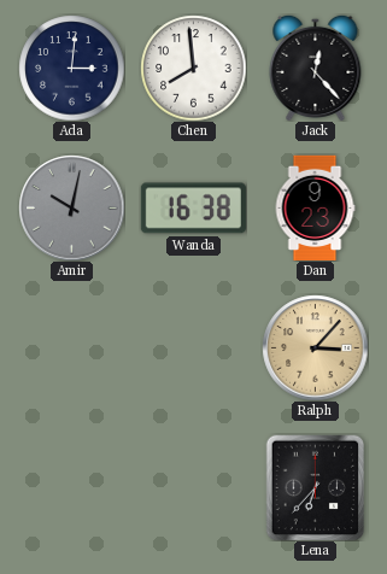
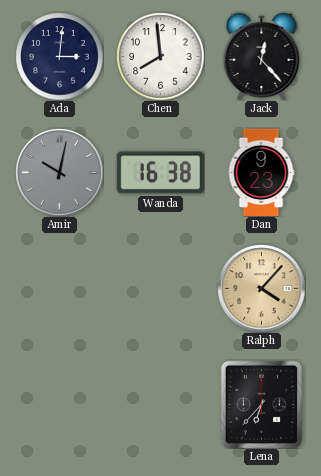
Ralph: 3:07 -> 4:07
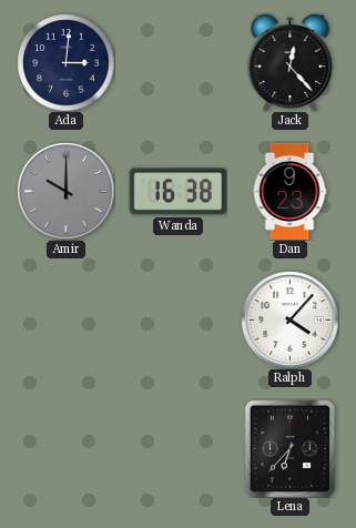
Chen: 7:59 -> none
Amir: 10:02 -> 10:00
Ralph dial: champagne -> white
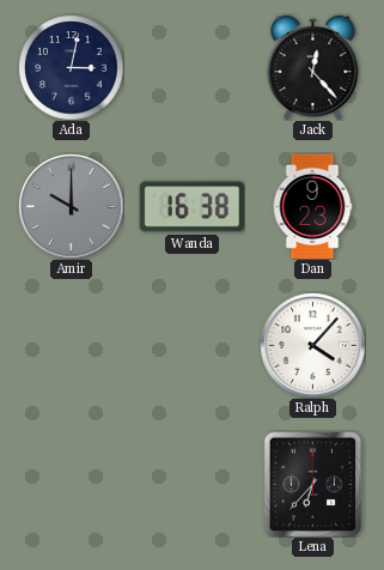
Ada: 3:01 -> 3:02
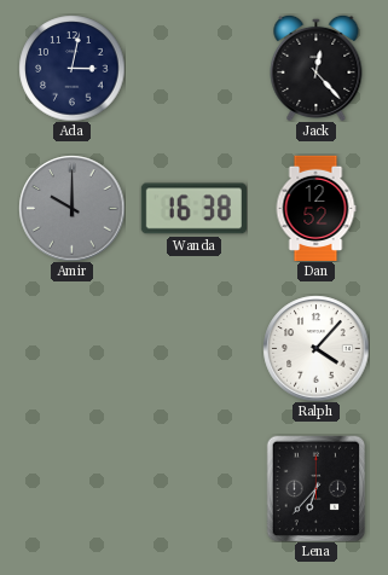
Dan: 9:23 -> 12:52
